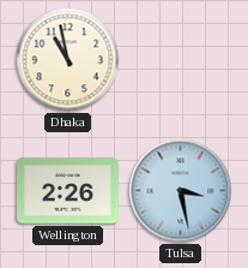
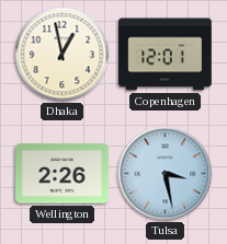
Dhaka: 10:58 -> 12:58
Copenhagen: none -> 12:01
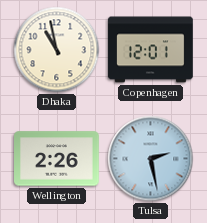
Dhaka: 12:58 -> 10:58
Tulsa: 3:28 -> 2:28
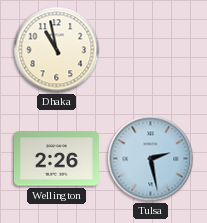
Copenhagen: 12:01 -> none
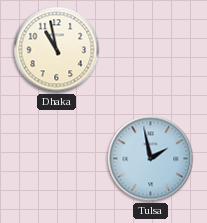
Wellington: 2:26 -> none
Tulsa: 2:28 -> 1:58
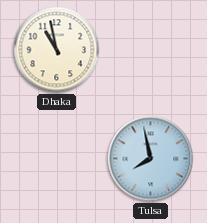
Tulsa: 1:58 -> 7:58
